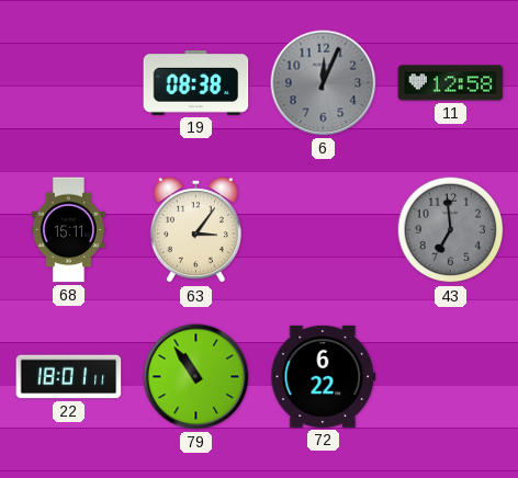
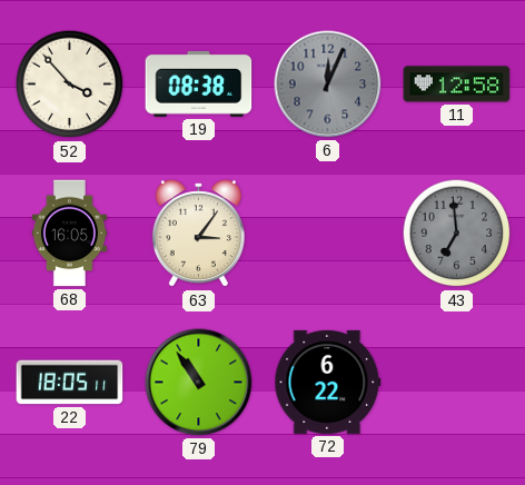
52: none -> 3:53
68: 15:11 -> 16:05
22: 18:01 -> 18:05
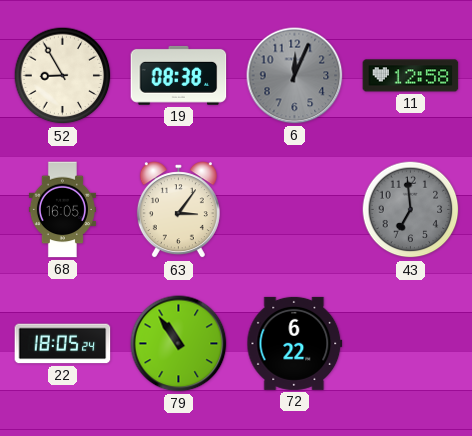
52: 3:53 -> 8:55
22: 18:05:11 -> 18:05:24
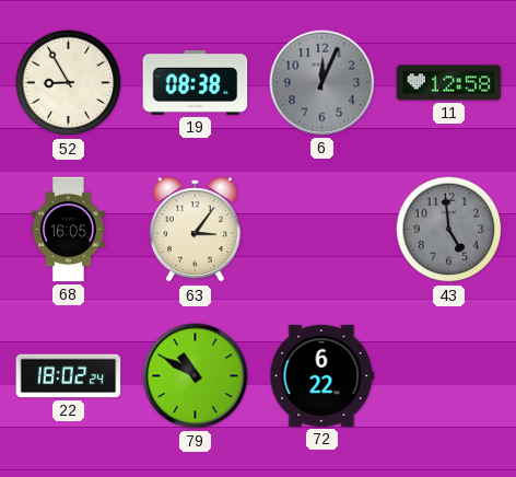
43: 6:59 -> 4:59
22: 18:05 -> 18:02
79: 10:54 -> 10:50
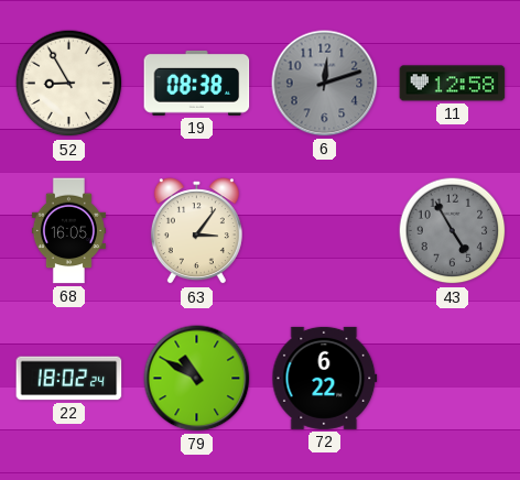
6: 12:04 -> 12:12
43: 4:59 -> 4:55
